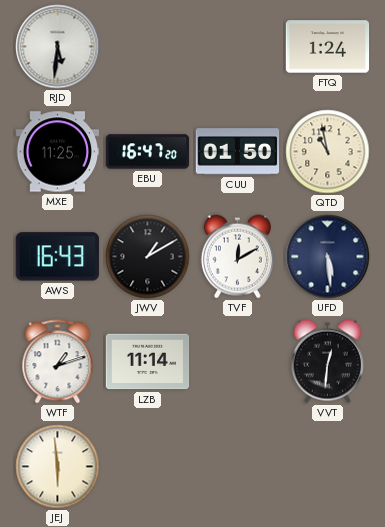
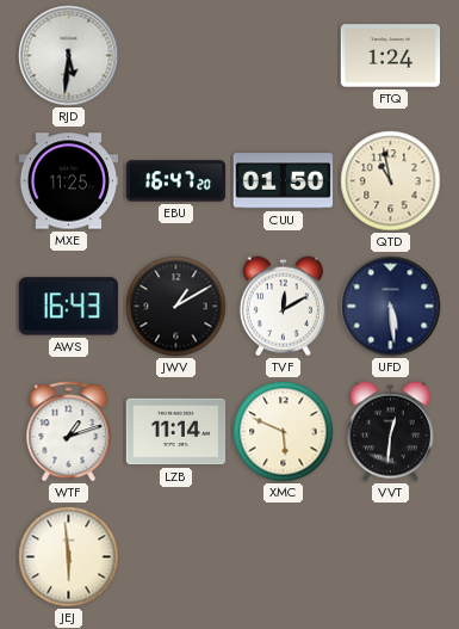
XMC: none -> 5:49
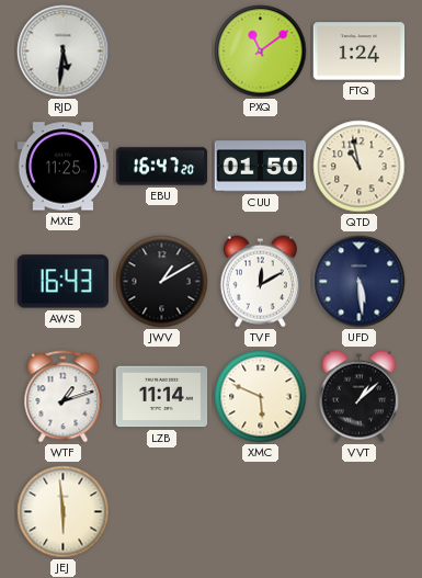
PXQ: none -> 11:09
VVT: 12:31 -> 1:08
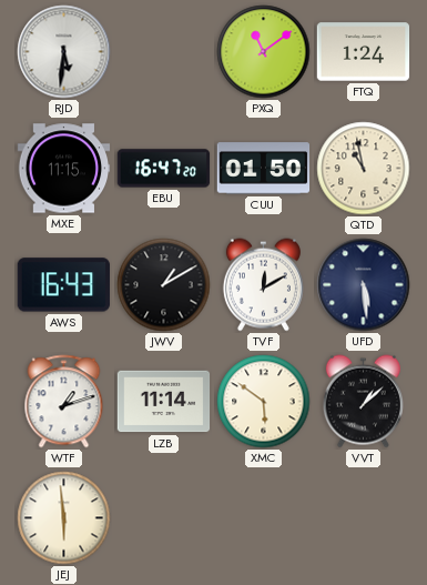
MXE: 11:25 -> 11:15
XMC: 5:49 -> 5:51
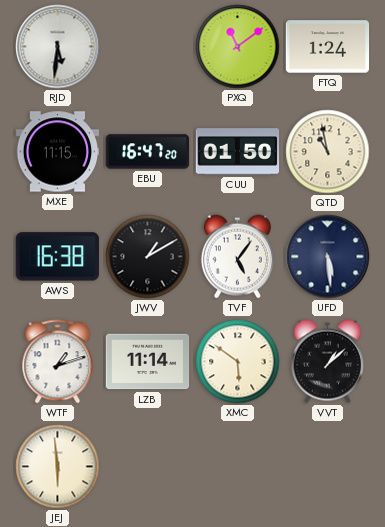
AWS: 16:43 -> 16:38
TVF: 12:10 -> 5:06
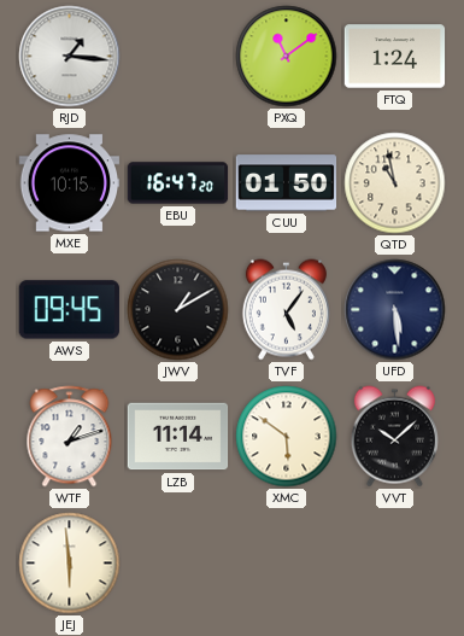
RJD: 5:31 -> 1:16
MXE: 11:15 -> 10:15
AWS: 16:38 -> 09:45
VVT: 1:08 -> 10:08
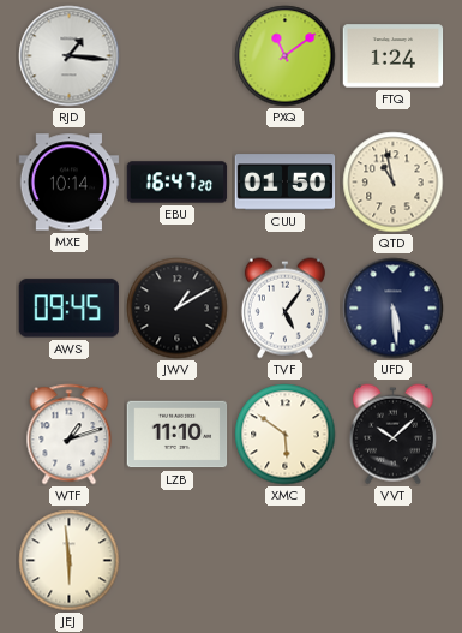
MXE: 10:15 -> 10:14
LZB: 11:14 -> 11:10
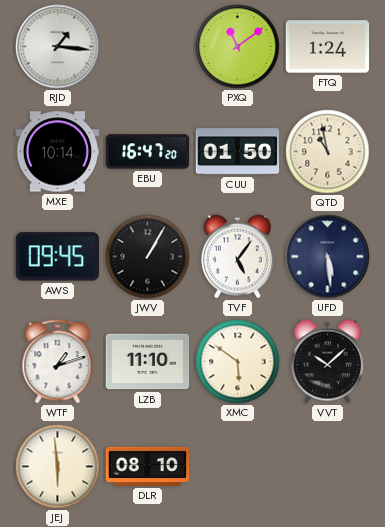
JWV: 1:10 -> 1:05
DLR: none -> 08:10
